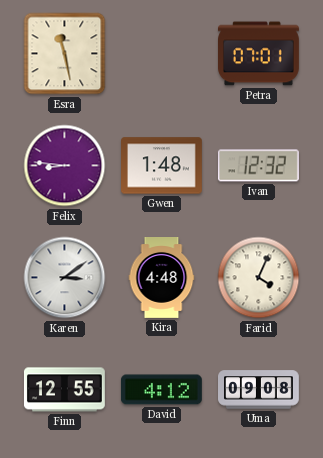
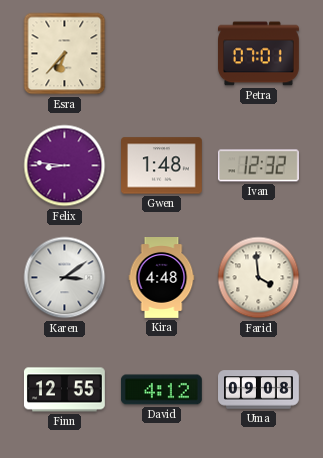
Esra: 11:28 -> 6:37
Farid: 4:04 -> 3:59
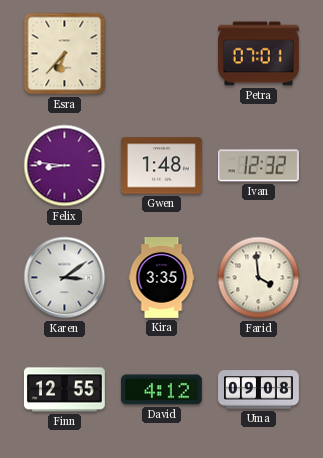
Kira: 4:48 -> 3:35
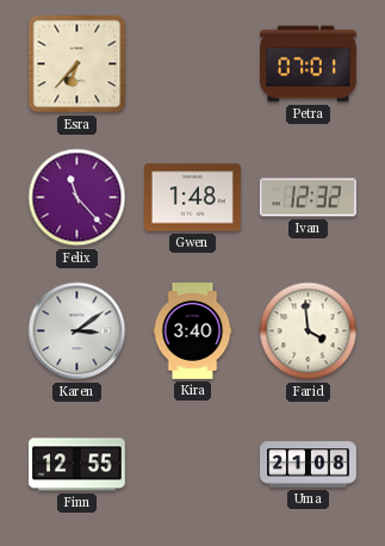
Felix: 8:46 -> 11:23
Kira: 3:35 -> 3:40
David: 4:12 -> none
Uma: 09:08 -> 21:08
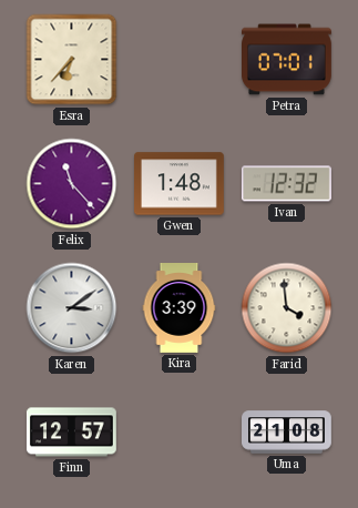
Kira: 3:40 -> 3:39
Finn: 12:55 -> 12:57
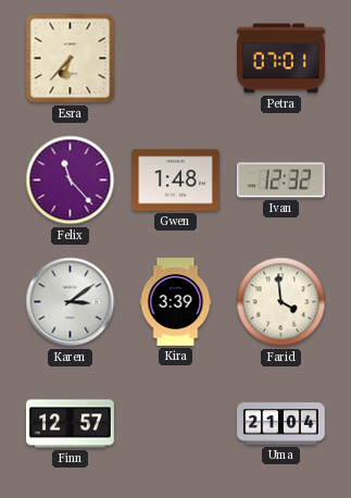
Uma: 21:08 -> 21:04
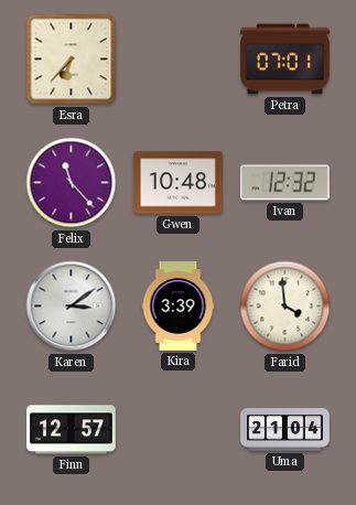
Gwen: 1:48 -> 10:48
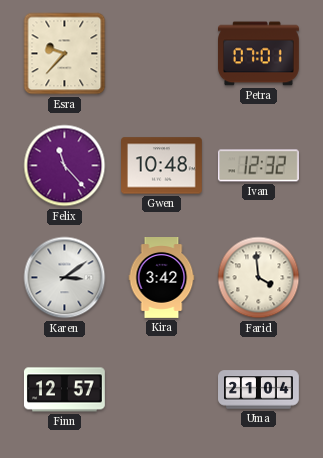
Esra: 6:37 -> 9:37
Kira: 3:39 -> 3:42
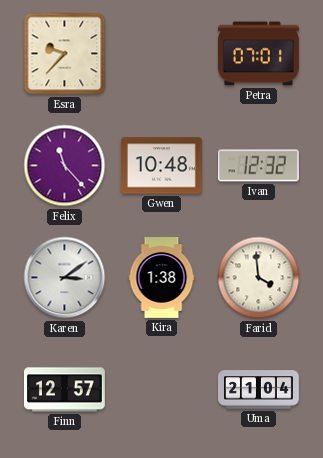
Kira: 3:42 -> 1:38
